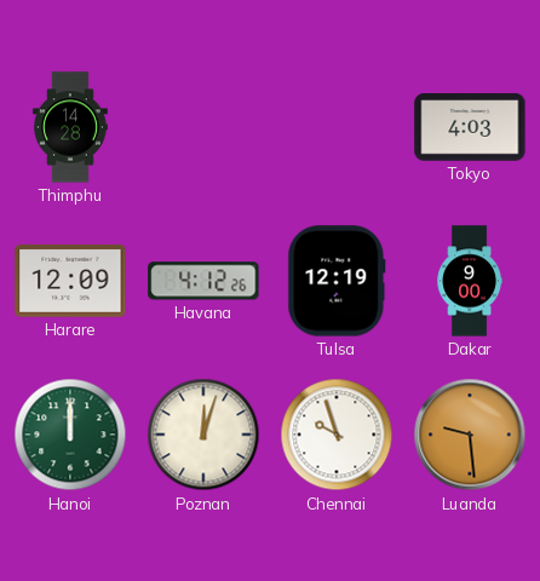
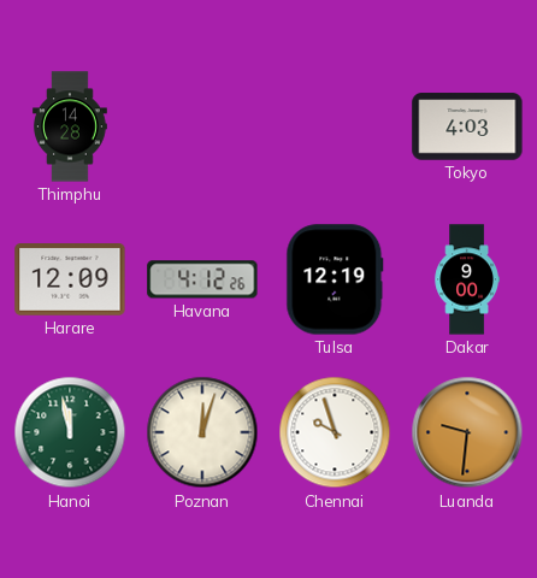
Hanoi: 12:00 -> 11:58
Luanda: 9:29 -> 9:31
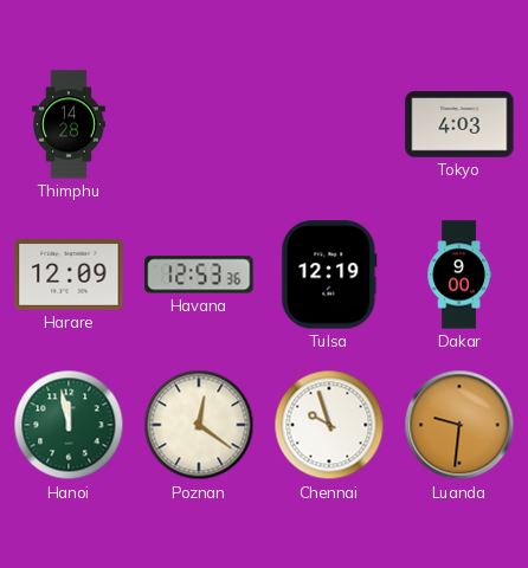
Havana: 4:12 -> 12:53
Poznan: 12:03 -> 12:21
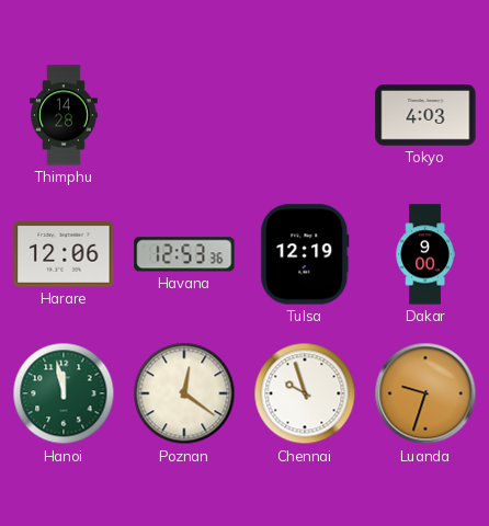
Harare: 12:09 -> 12:06
Luanda: 9:31 -> 9:33
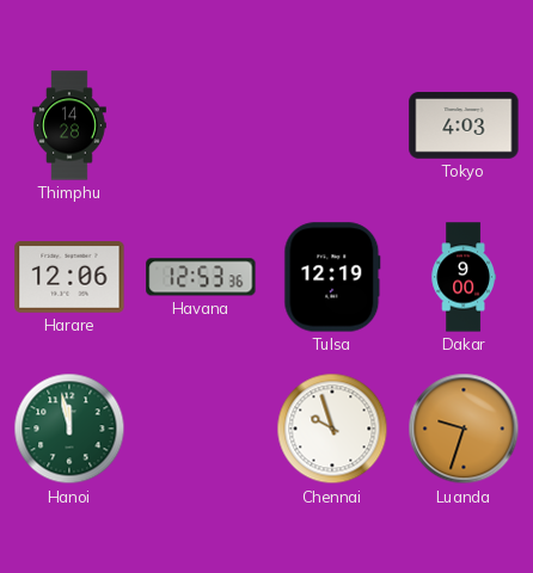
Poznan: 12:21 -> none
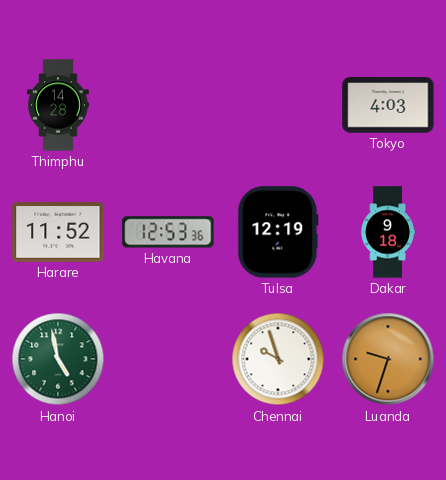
Harare: 12:06 -> 11:52
Dakar: 9:00 -> 9:18
Hanoi: 11:58 -> 4:58
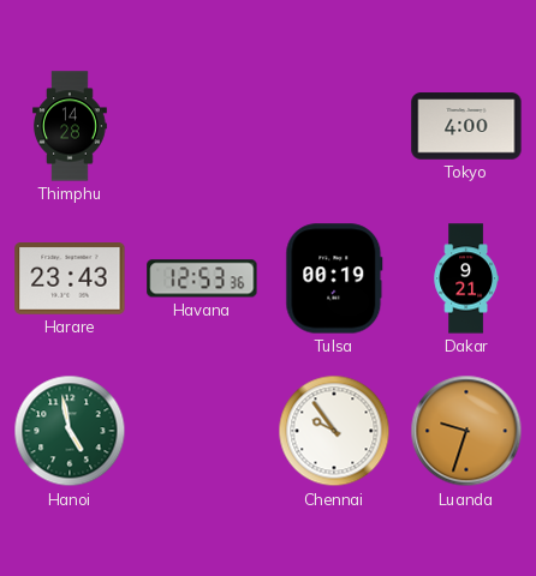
Tokyo: 4:03 -> 4:00
Harare: 11:52 -> 23:43
Tulsa: 12:19 -> 00:19
Dakar: 9:18 -> 9:21
Chennai: 9:57 -> 9:54
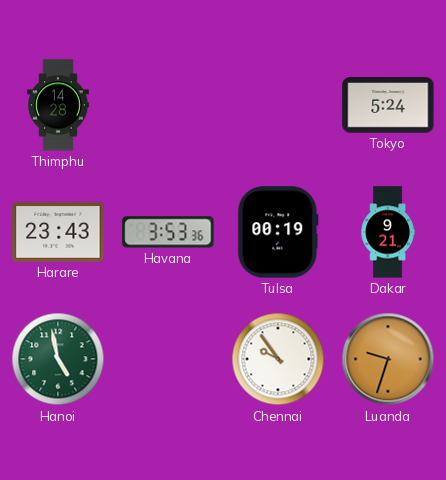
Tokyo: 4:00 -> 5:24
Havana: 12:53 -> 3:53
